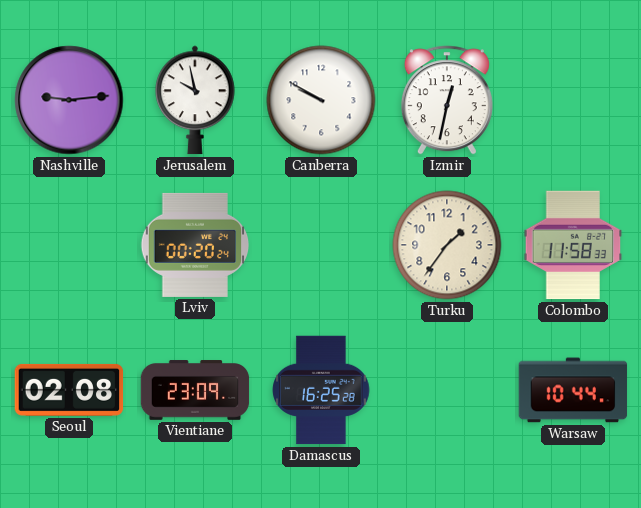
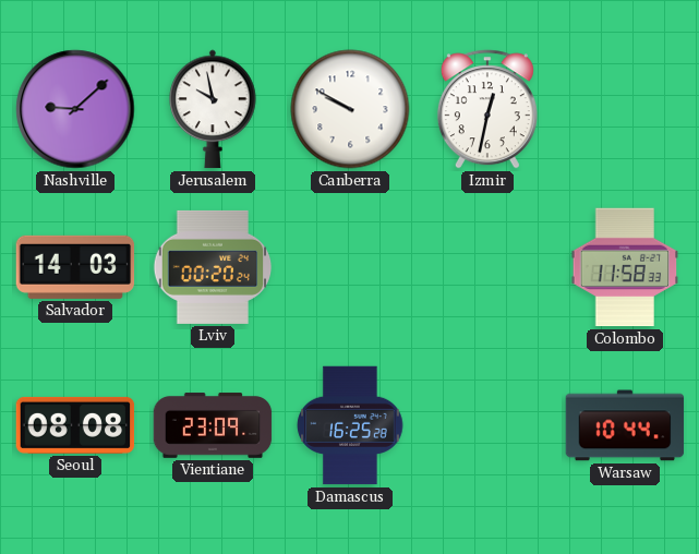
Nashville: 9:14 -> 9:08
Salvador: none -> 14:03
Turku: 1:36 -> none
Seoul: 02:08 -> 08:08
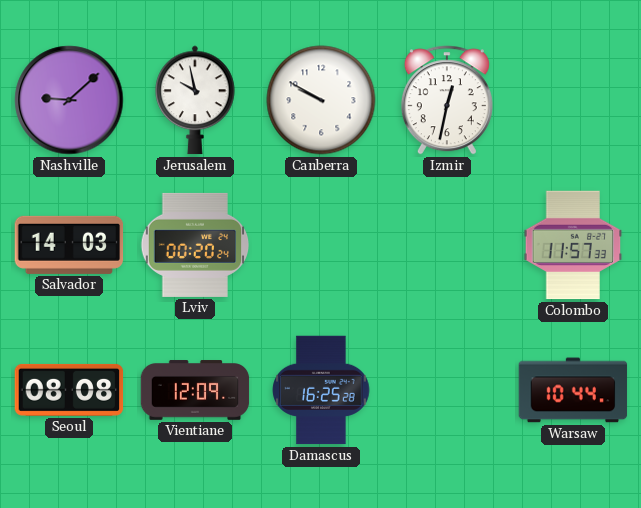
Colombo: 11:58 -> 11:57
Vientiane: 23:09 -> 12:09
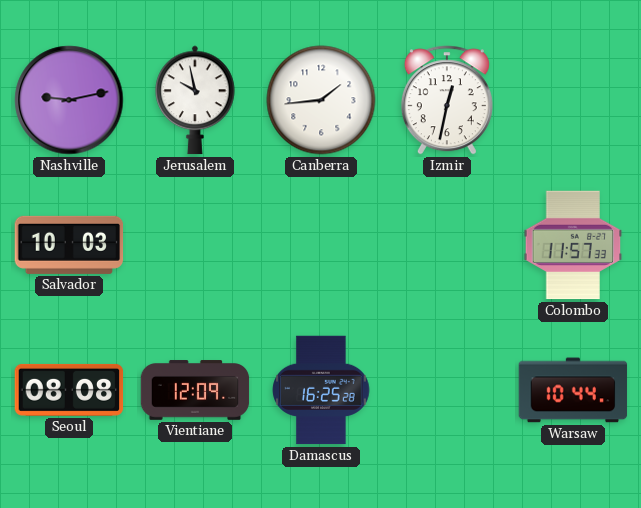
Nashville: 9:08 -> 9:13
Canberra: 9:50 -> 1:44
Salvador: 14:03 -> 10:03
Lviv: 00:20 -> none
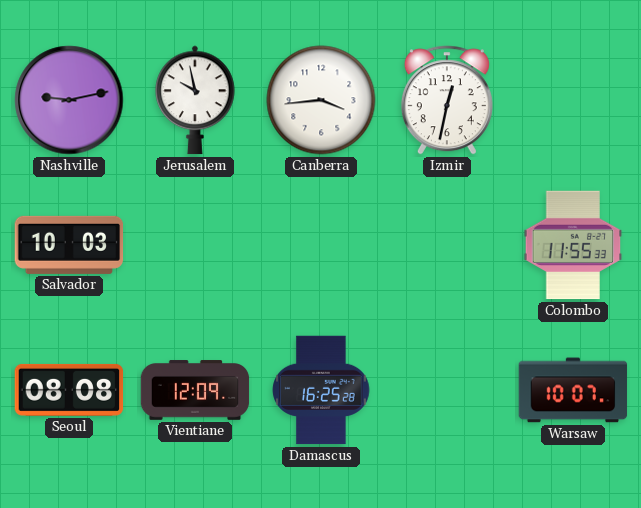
Canberra: 1:44 -> 3:44
Colombo: 11:57 -> 11:55
Warsaw: 10:44 -> 10:07
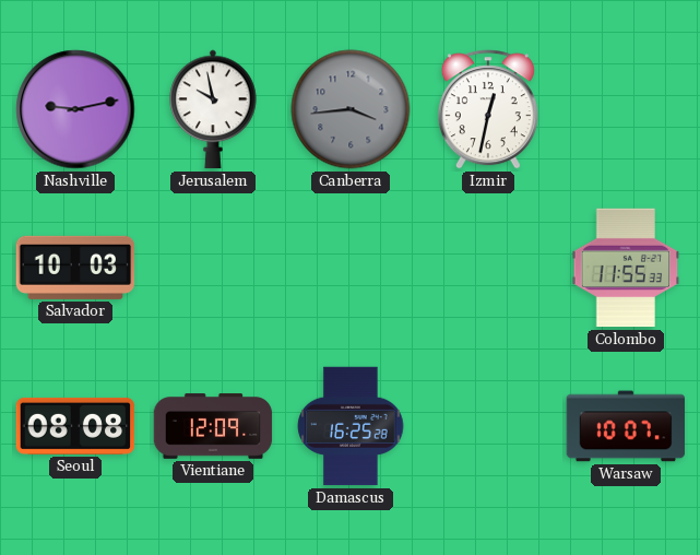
Canberra dial: white -> grey
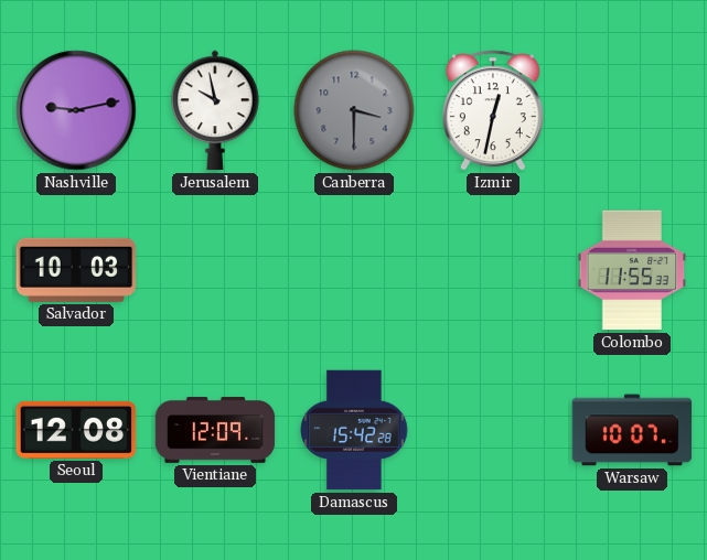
Canberra: 3:44 -> 3:30
Seoul: 08:08 -> 12:08
Damascus: 16:25 -> 15:42
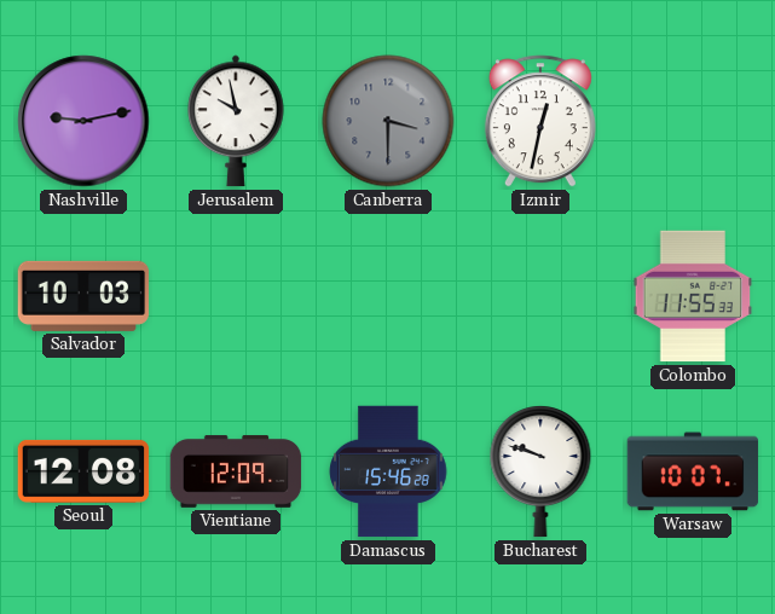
Damascus: 15:42 -> 15:46
Bucharest: none -> 9:48
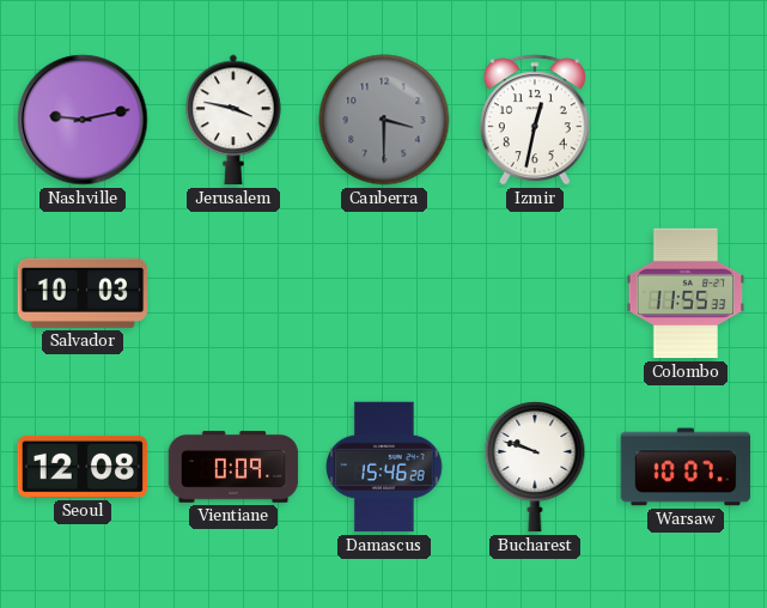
Jerusalem: 9:58 -> 3:47
Vientiane: 12:09 -> 0:09
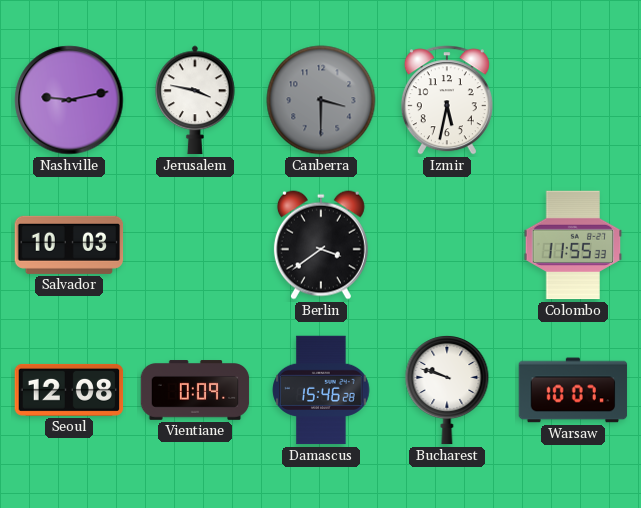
Izmir: 12:32 -> 5:32
Berlin: none -> 3:39
